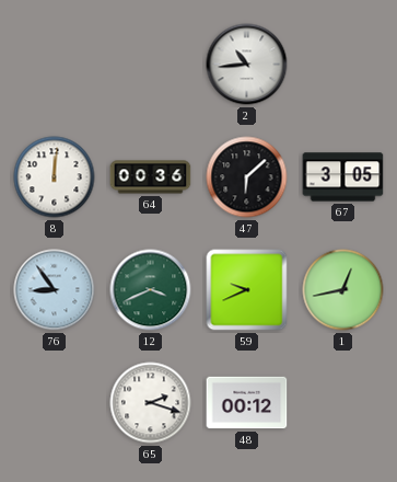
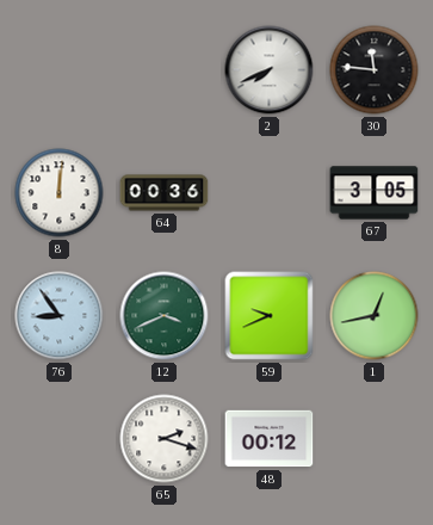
2: 10:44 -> 7:41
30: none -> 11:46
47: 6:08 -> none
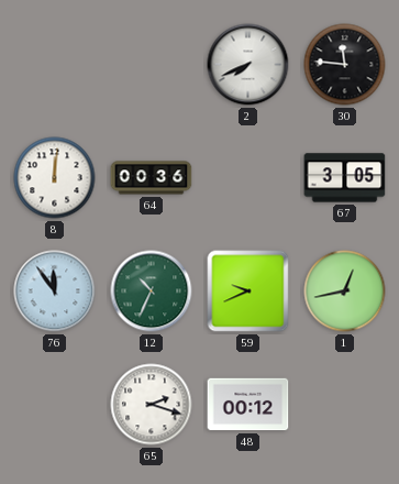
76: 8:54 -> 11:54
12: 3:41 -> 10:34
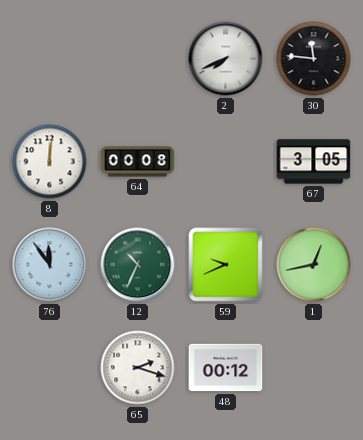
64: 00:36 -> 00:08
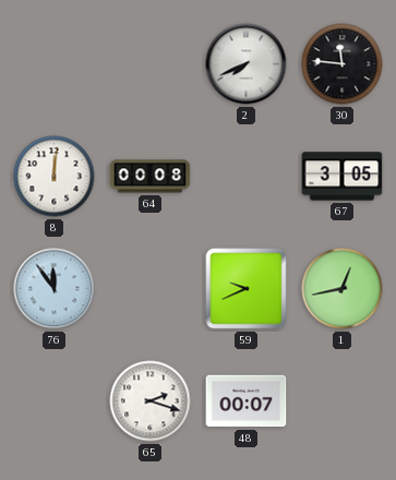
12: 10:34 -> none
48: 00:12 -> 00:07
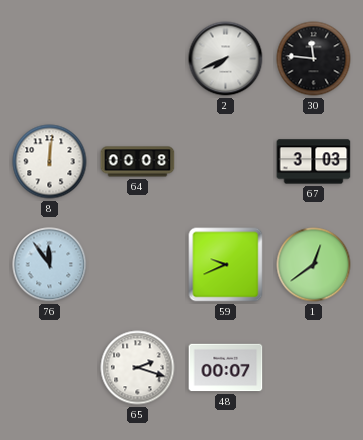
67: 3:05 -> 3:03
1: 12:43 -> 12:39
